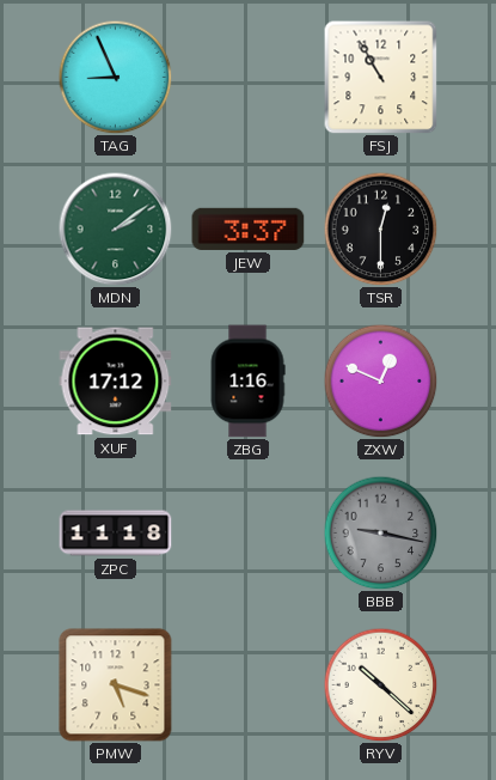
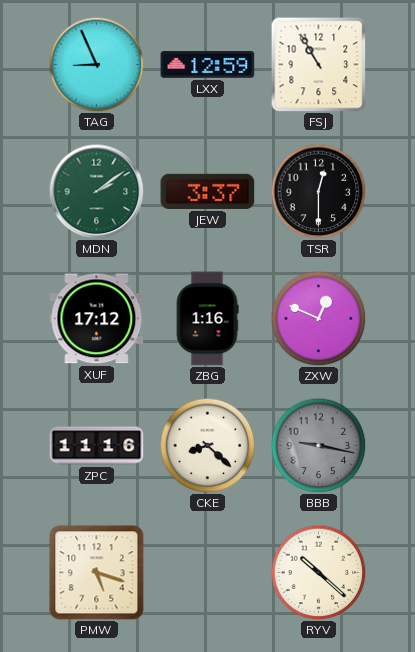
LXX: none -> 12:59
ZPC: 11:18 -> 11:16
CKE: none -> 8:22
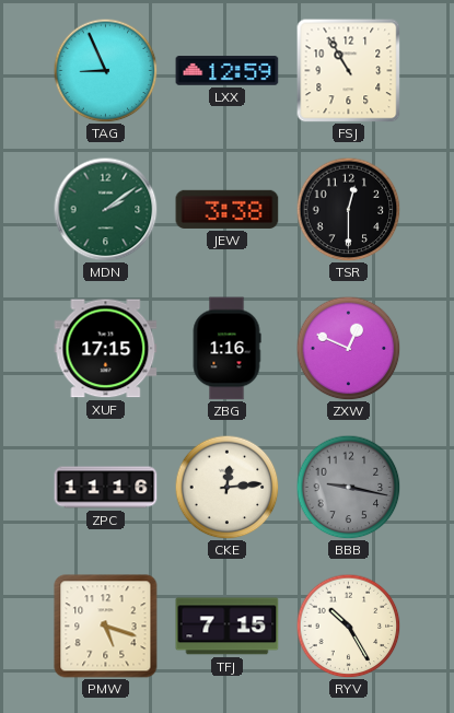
JEW: 3:37 -> 3:38
XUF: 17:12 -> 17:15
CKE: 8:22 -> 12:14
TFJ: none -> 7:15
RYV: 10:22 -> 10:25
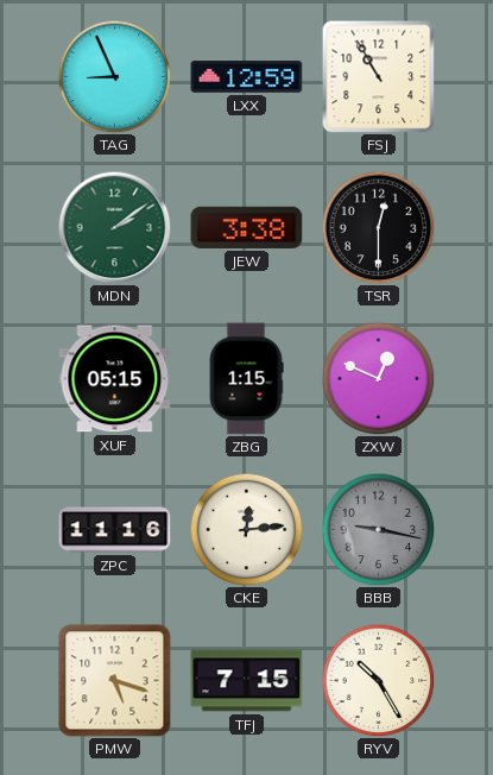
XUF: 17:15 -> 05:15
ZBG: 1:16 -> 1:15
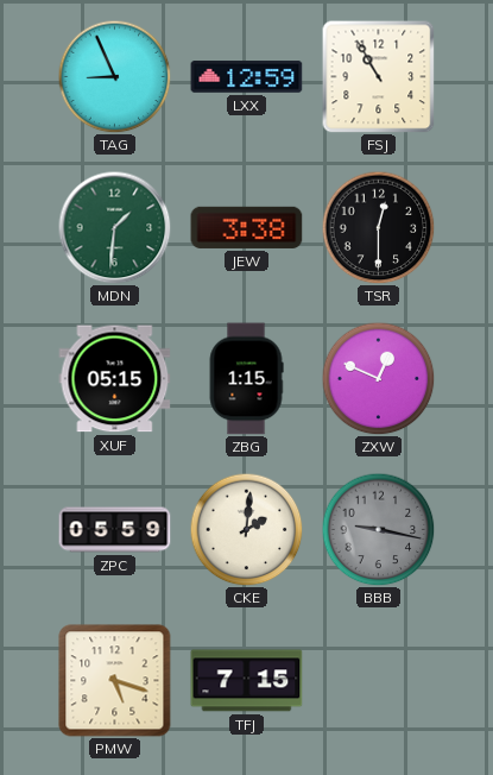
MDN: 2:09 -> 1:31
ZPC: 11:16 -> 05:59
CKE: 12:14 -> 2:01
RYV: 10:25 -> none
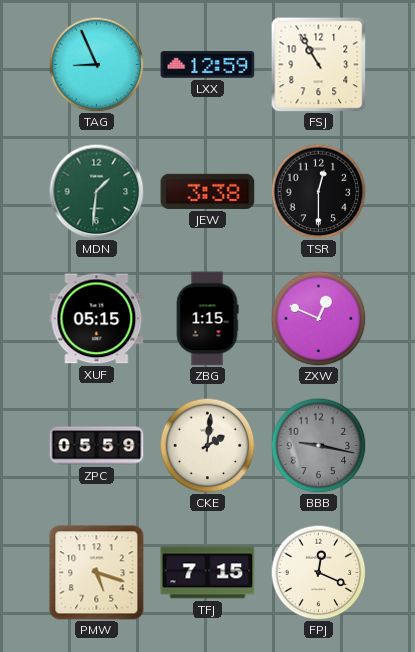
FPJ: none -> 12:19
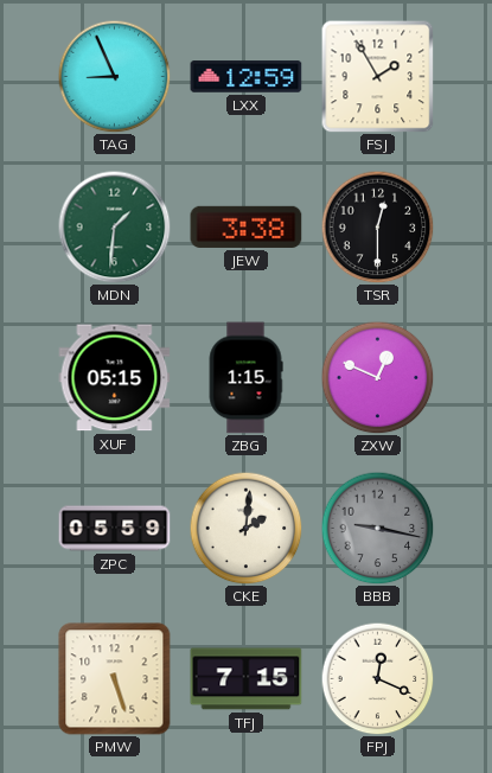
FSJ: 10:55 -> 1:55
PMW: 5:18 -> 5:27
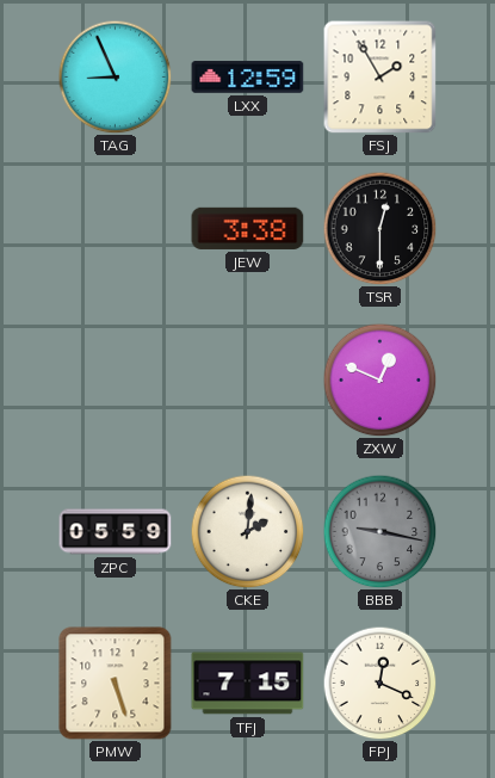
MDN: 1:31 -> none
XUF: 05:15 -> none
ZBG: 1:15 -> none
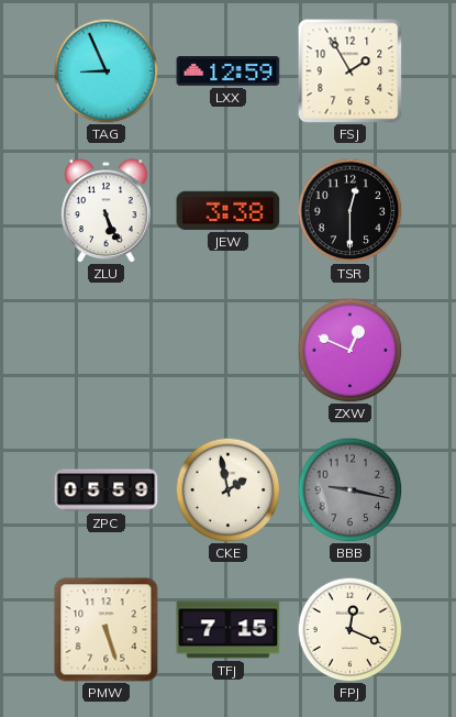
ZLU: none -> 5:26
CKE: 2:01 -> 1:58
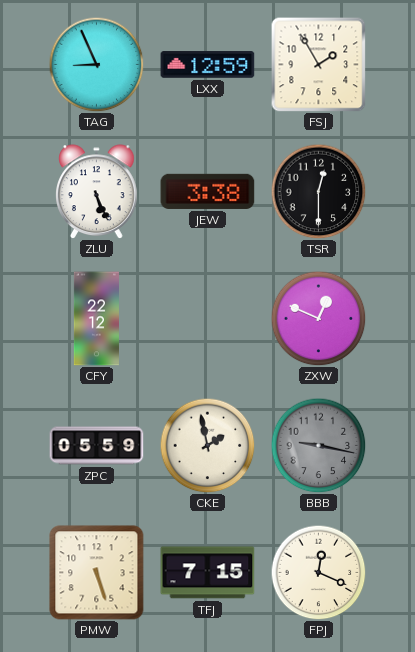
CFY: none -> 22:12
